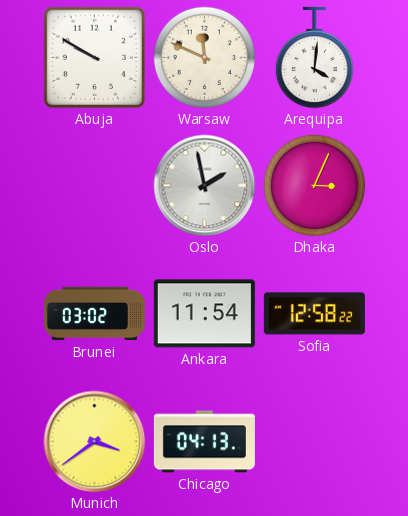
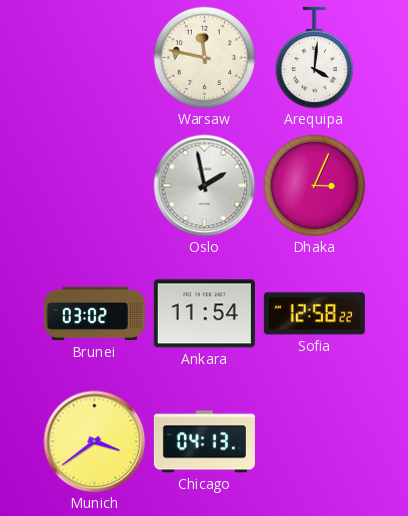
Abuja: 9:50 -> none
Warsaw: 11:49 -> 11:47
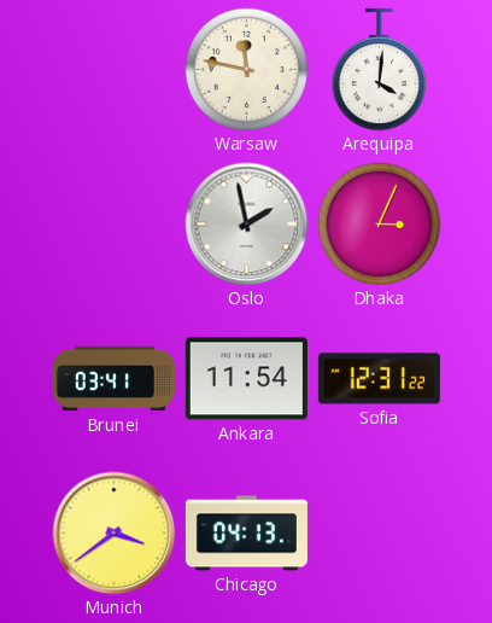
Brunei: 03:02 -> 03:41
Sofia: 12:58 -> 12:31
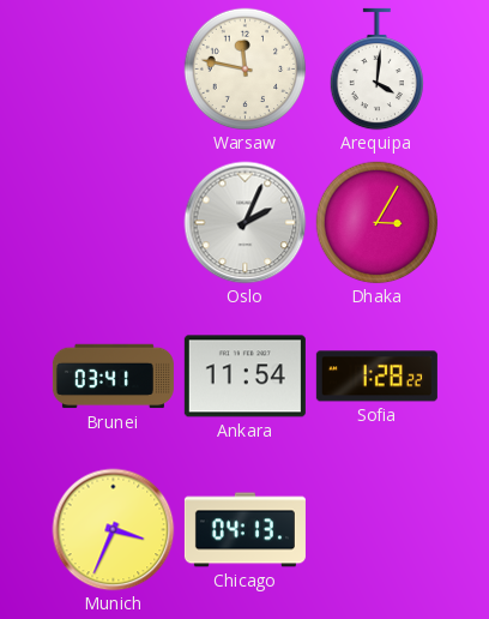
Oslo: 1:58 -> 2:04
Dhaka: 3:04 -> 3:05
Sofia: 12:31 -> 1:28
Munich: 3:39 -> 3:34
